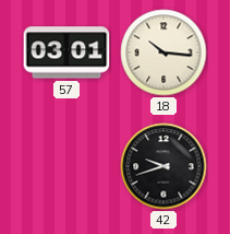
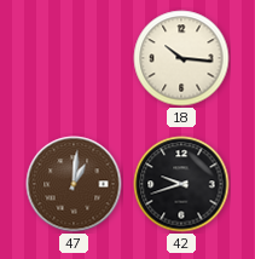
57: 03:01 -> none
47: none -> 1:01
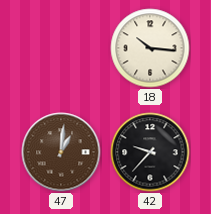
42: 9:42 -> 9:37
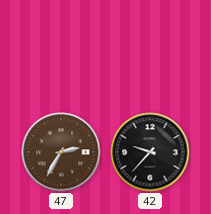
18: 10:16 -> none
47: 1:01 -> 2:35
